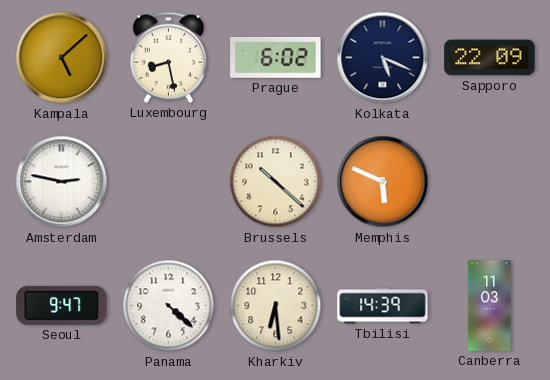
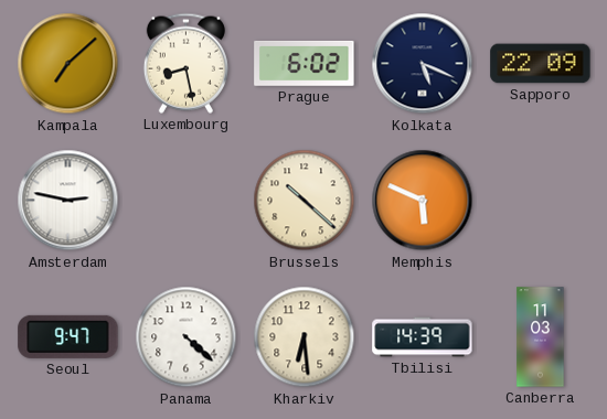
Kampala: 5:08 -> 7:08
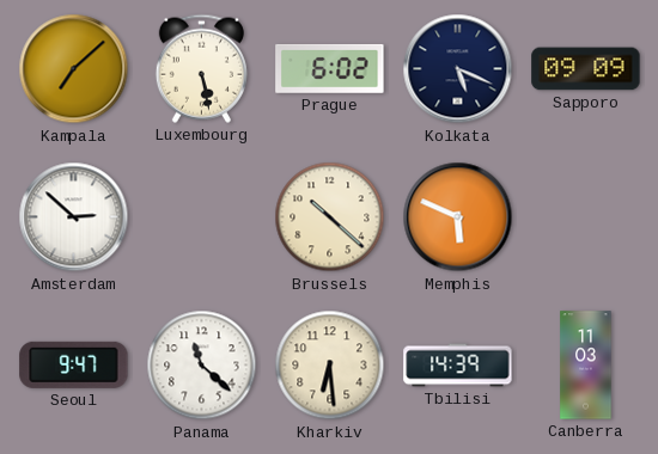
Luxembourg: 8:28 -> 5:28
Sapporo: 22:09 -> 09:09
Amsterdam: 2:47 -> 2:52
Panama: 4:22 -> 11:22
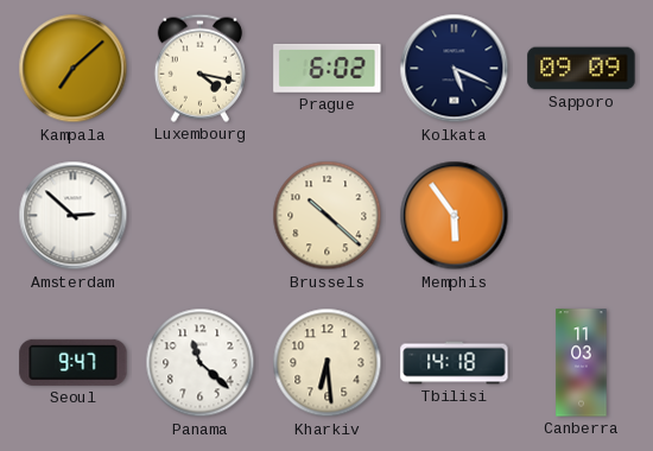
Luxembourg: 5:28 -> 4:17
Memphis: 5:49 -> 5:54
Tbilisi: 14:39 -> 14:18
